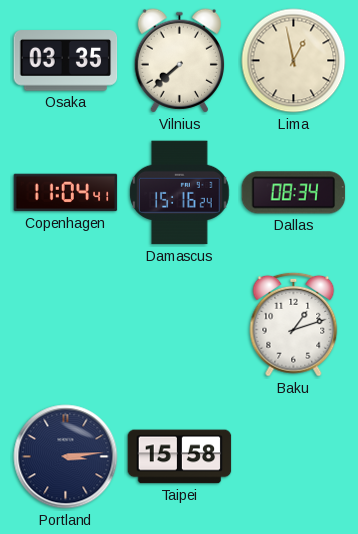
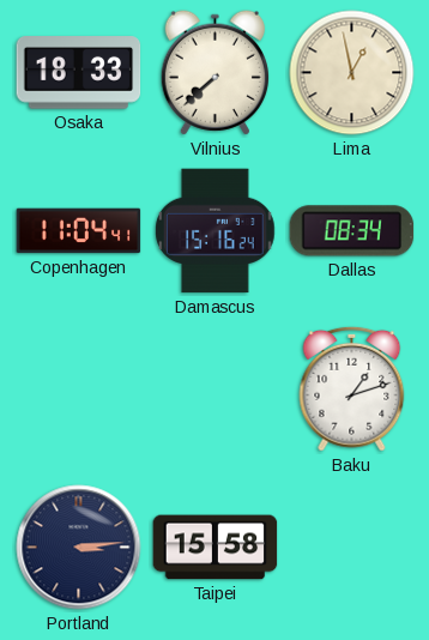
Osaka: 03:35 -> 18:33
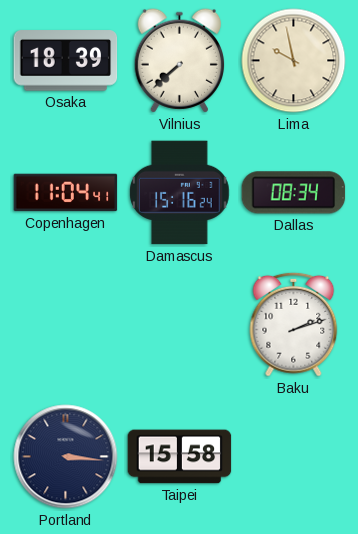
Osaka: 18:33 -> 18:39
Lima: 12:58 -> 9:58
Baku: 1:12 -> 2:12
Portland: 3:14 -> 3:16
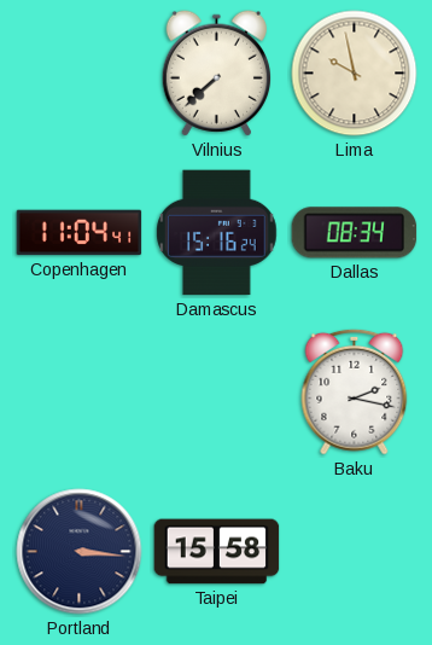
Osaka: 18:39 -> none
Baku: 2:12 -> 2:17
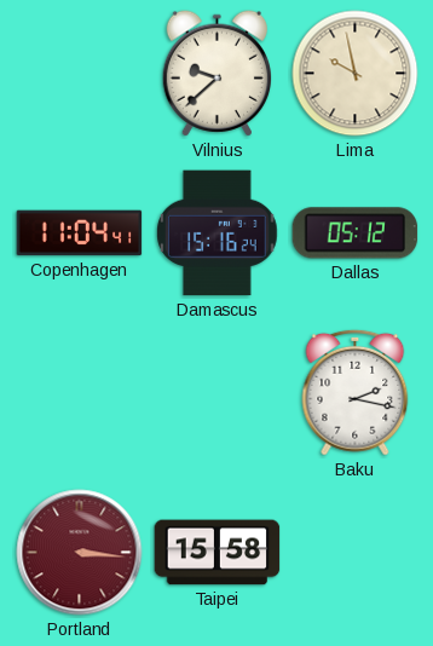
Vilnius: 7:38 -> 9:38
Dallas: 08:34 -> 05:12
Portland dial: navy -> burgundy
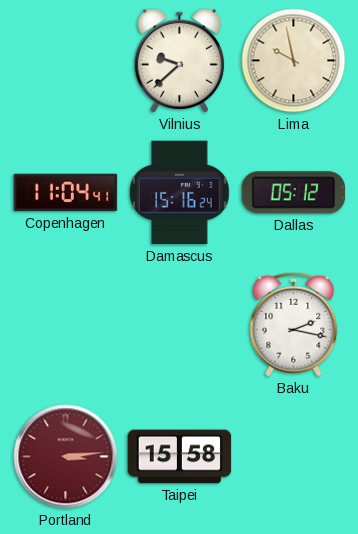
Portland: 3:16 -> 3:14
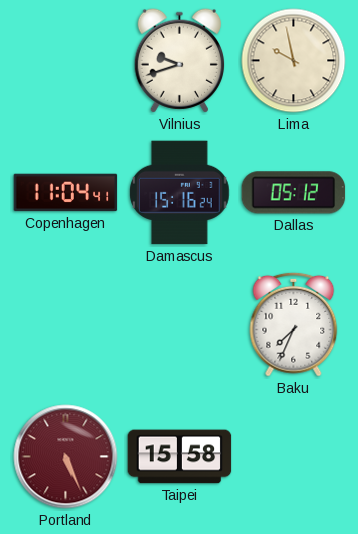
Vilnius: 9:38 -> 9:42
Baku: 2:17 -> 7:34
Portland: 3:14 -> 5:26
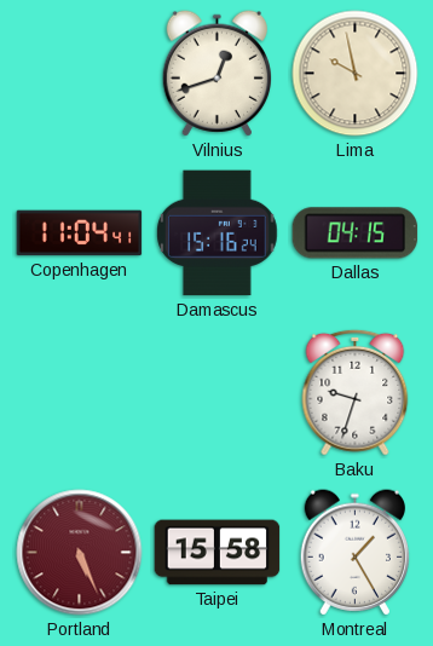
Vilnius: 9:42 -> 12:42
Dallas: 05:12 -> 04:15
Baku: 7:34 -> 9:33
Montreal: none -> 1:25
